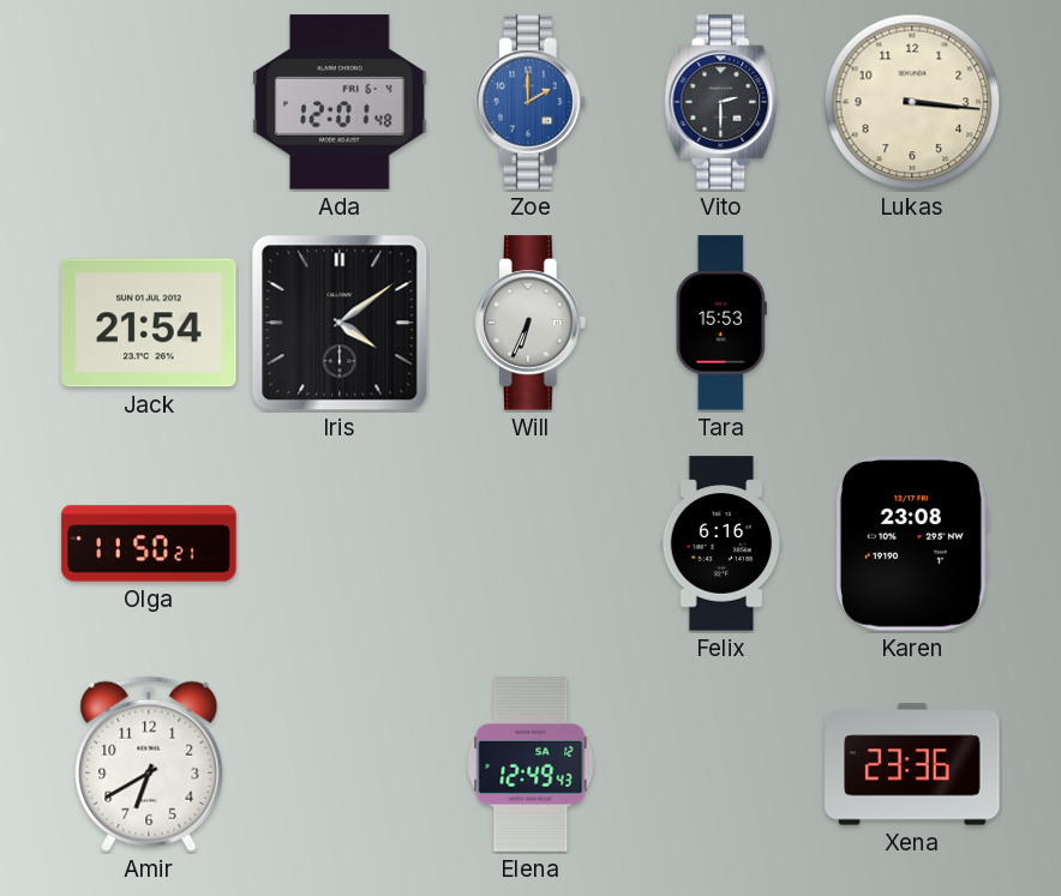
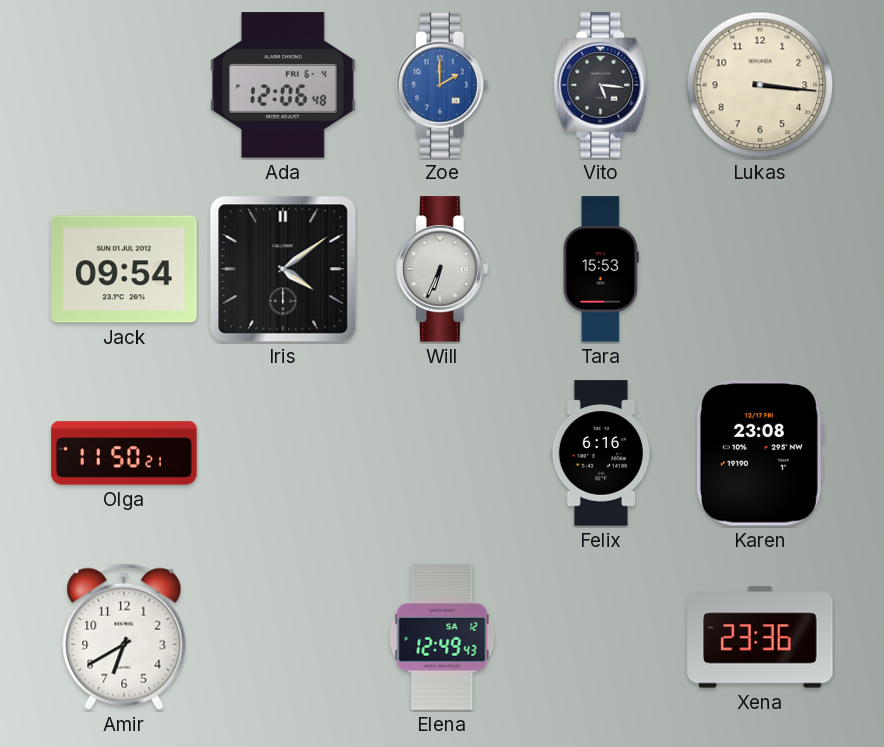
Ada: 12:01 -> 12:06
Vito: 2:30 -> 5:16
Jack: 21:54 -> 09:54
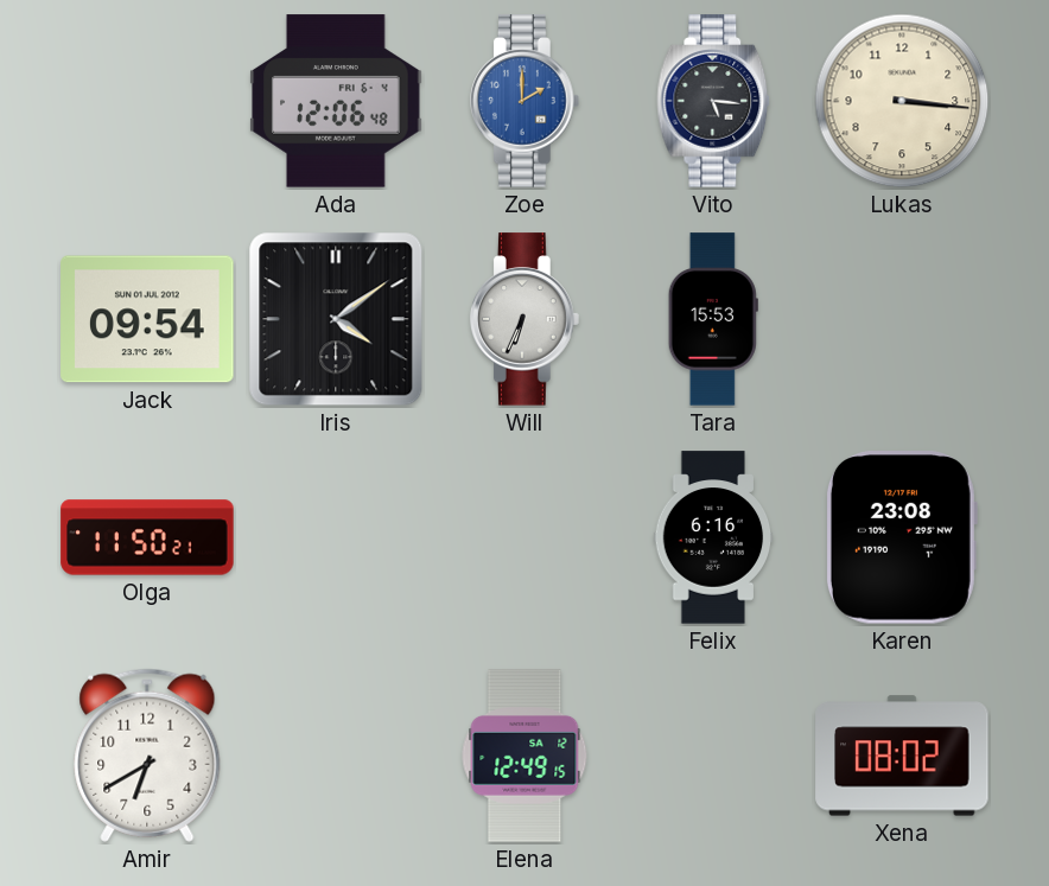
Elena: 12:49:43 -> 12:49:15
Xena: 23:36 -> 08:02
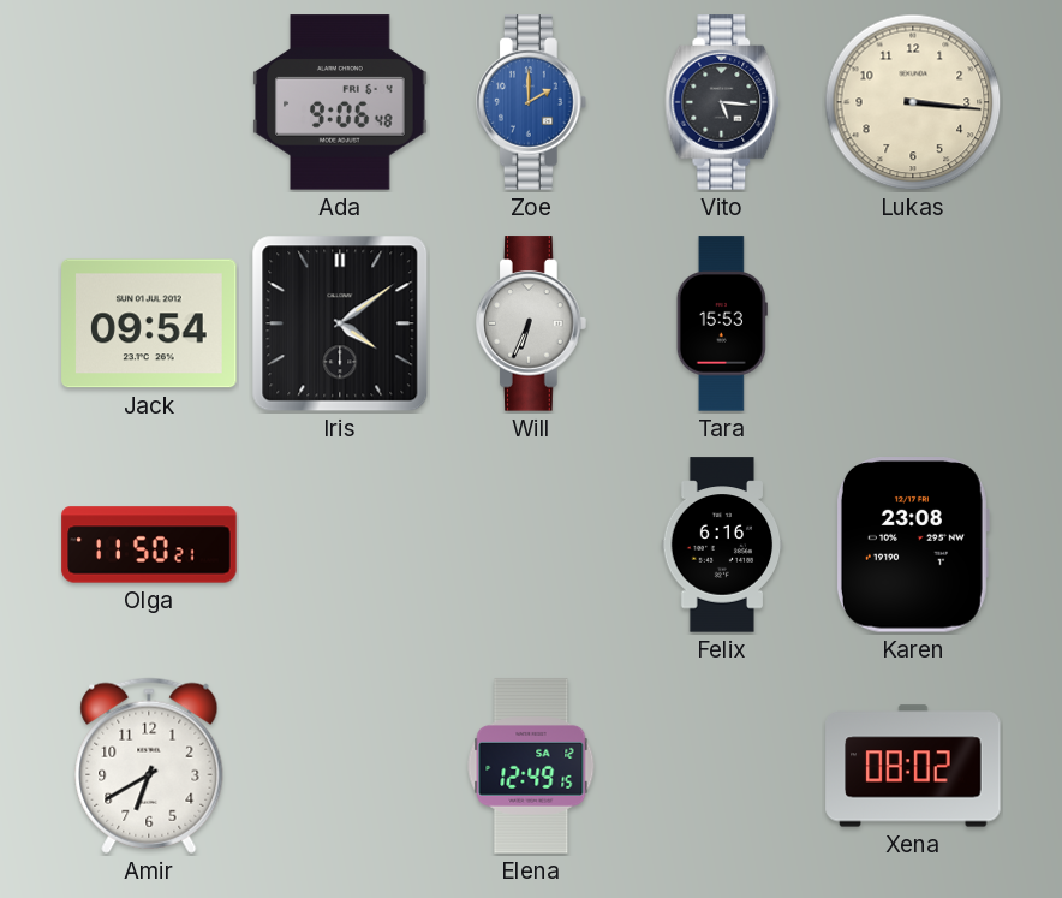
Ada: 12:06 -> 9:06
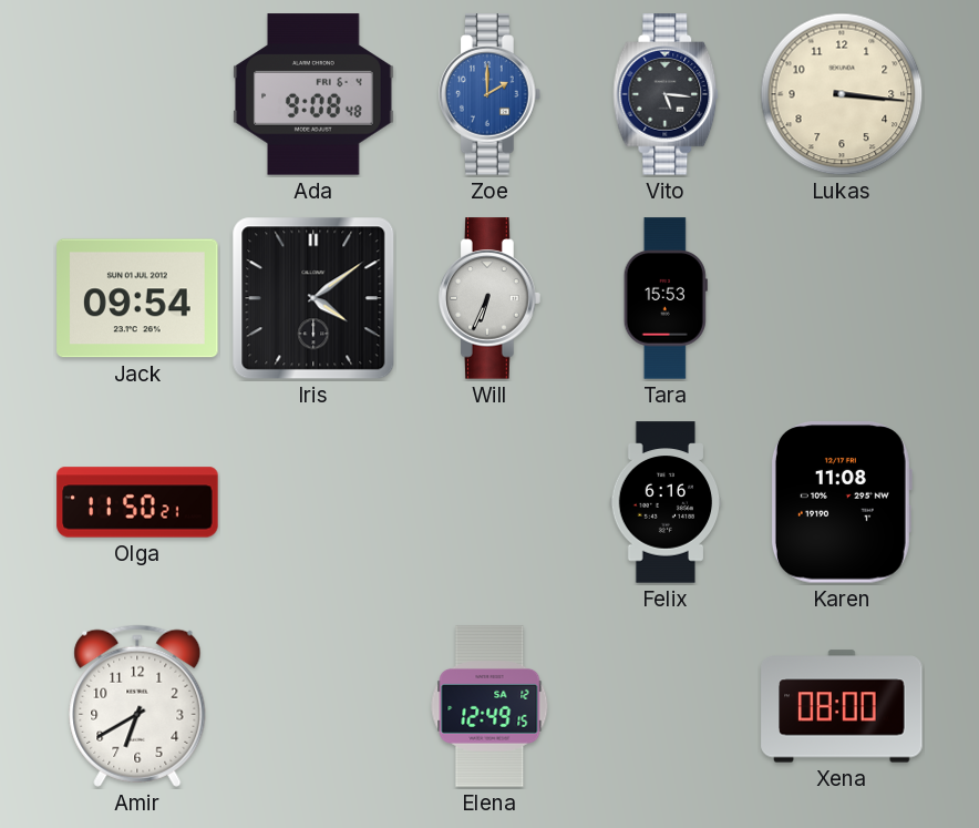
Ada: 9:06 -> 9:08
Karen: 23:08 -> 11:08
Xena: 08:02 -> 08:00
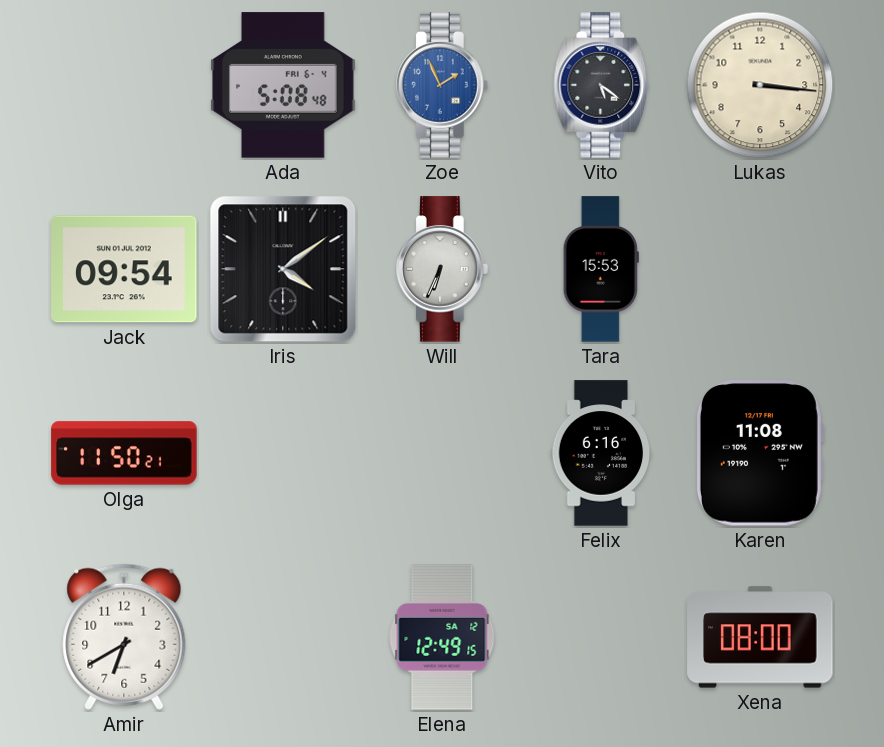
Ada: 9:08 -> 5:08
Zoe: 2:00 -> 1:56
Vito: 5:16 -> 5:21
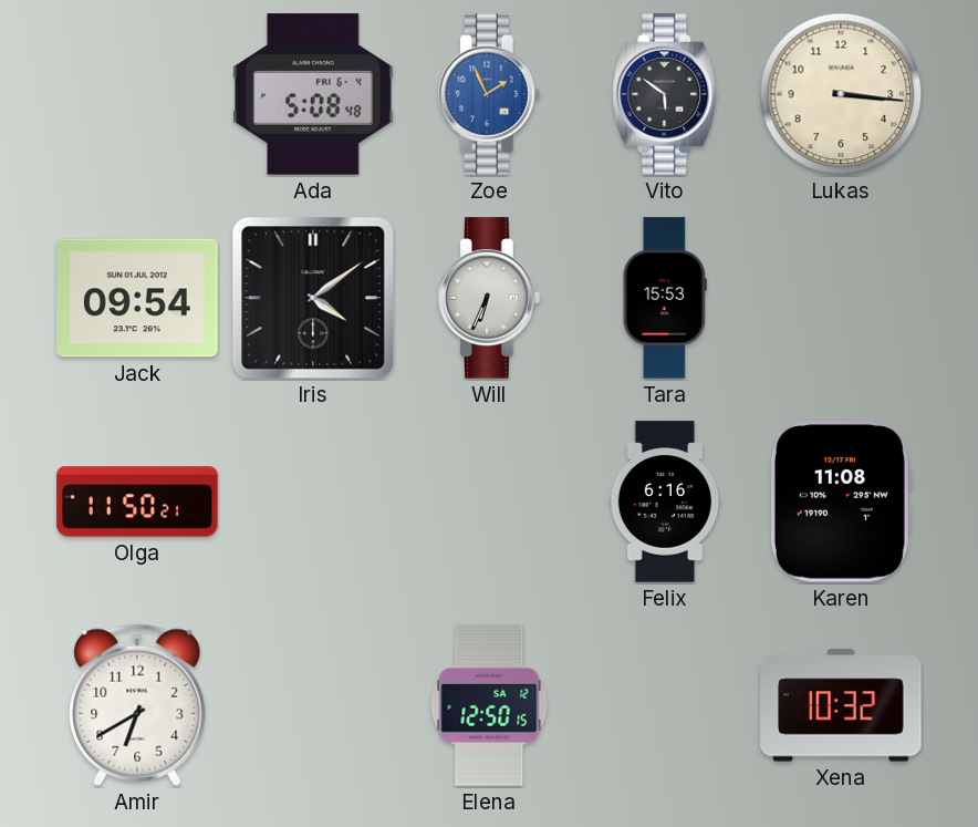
Vito: 5:21 -> 5:51
Elena: 12:49 -> 12:50
Xena: 08:00 -> 10:32
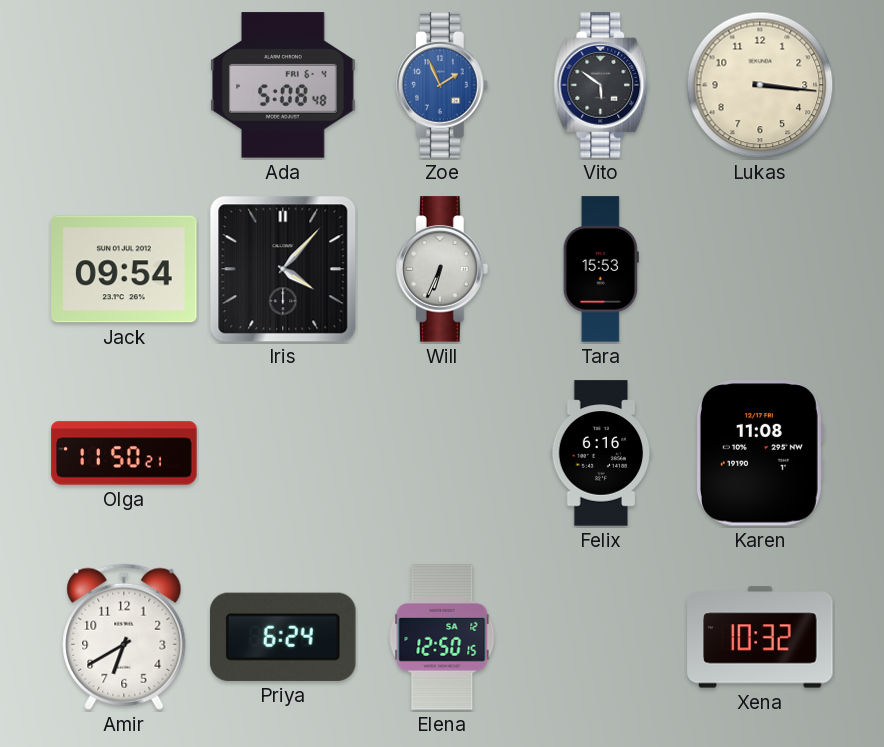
Iris: 4:09 -> 4:07
Priya: none -> 6:24
